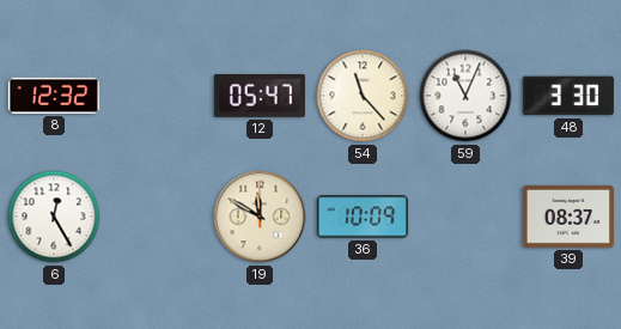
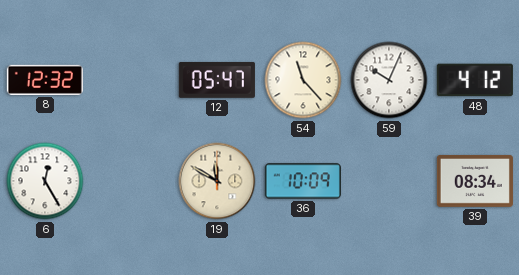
59: 11:04 -> 10:04
48: 3:30 -> 4:12
39: 08:37 -> 08:34
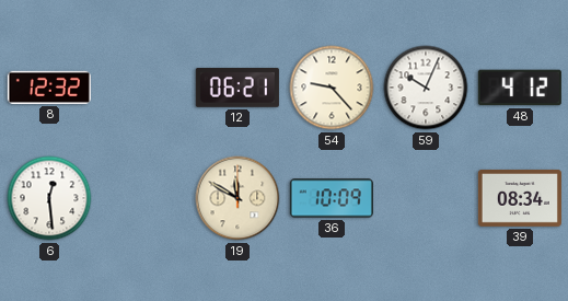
12: 05:47 -> 06:21
54: 11:23 -> 9:23
6: 12:25 -> 12:29
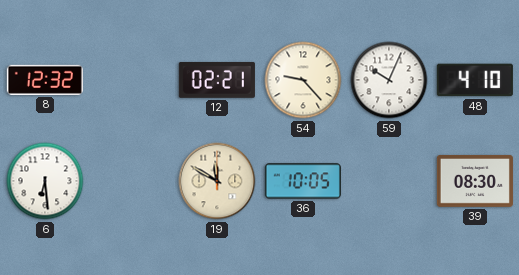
12: 06:21 -> 02:21
48: 4:12 -> 4:10
6: 12:29 -> 6:29
36: 10:09 -> 10:05
39: 08:34 -> 08:30
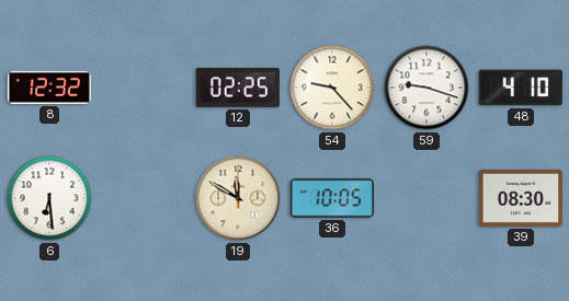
12: 02:21 -> 02:25
59: 10:04 -> 9:18
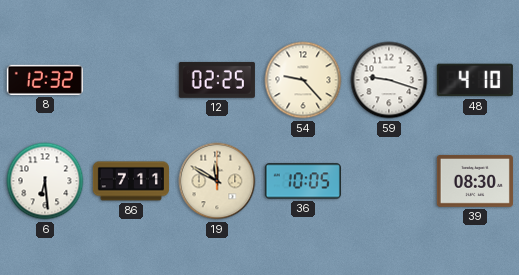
86: none -> 7:11
